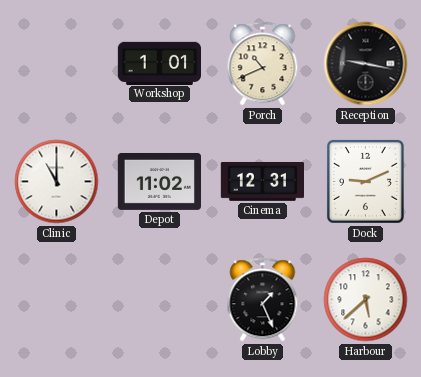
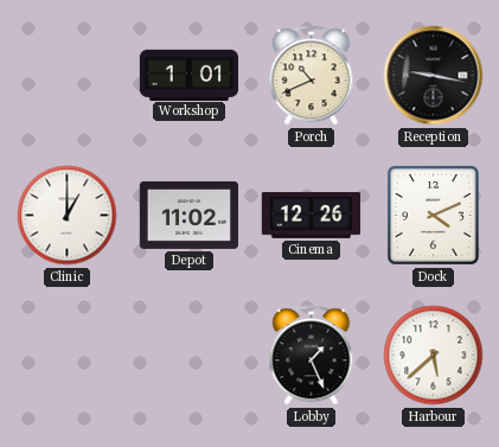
Clinic: 11:00 -> 1:00
Cinema: 12:31 -> 12:26
Dock: 9:11 -> 4:11
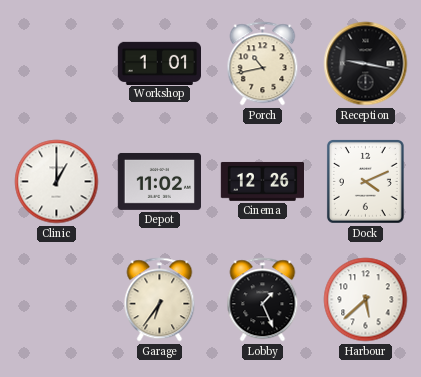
Porch: 10:41 -> 10:43
Garage: none -> 6:36
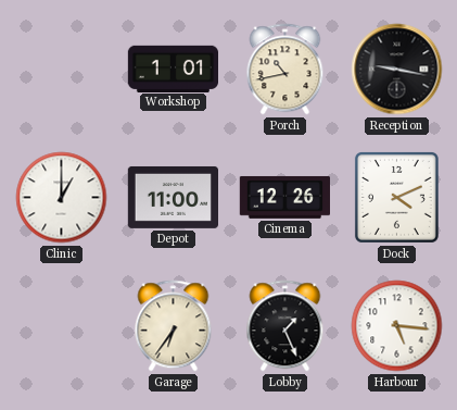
Depot: 11:02 -> 11:00
Harbour: 5:38 -> 5:16
